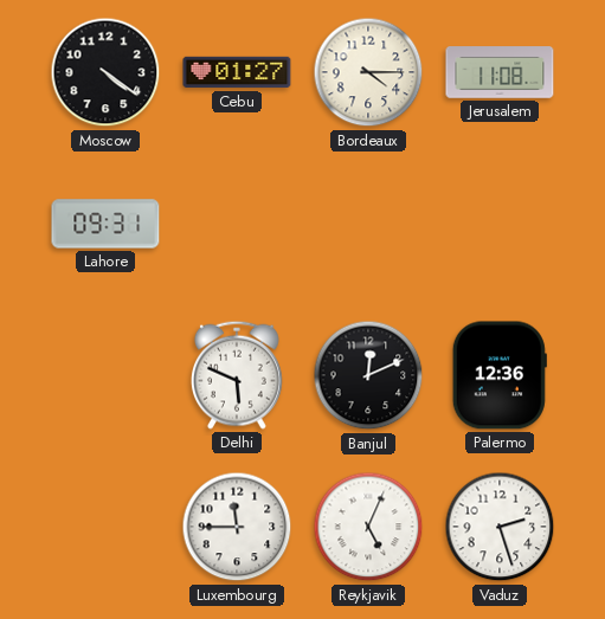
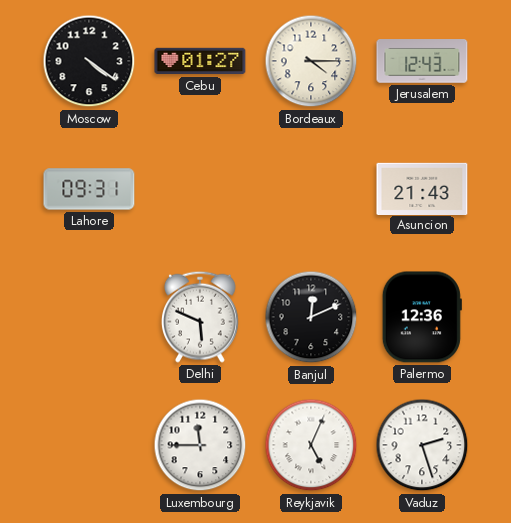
Jerusalem: 11:08 -> 12:43
Asuncion: none -> 21:43
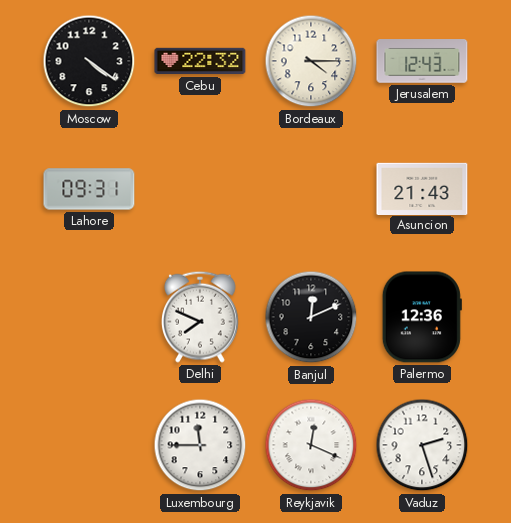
Cebu: 01:27 -> 22:32
Delhi: 5:49 -> 7:49
Reykjavik: 5:04 -> 12:19
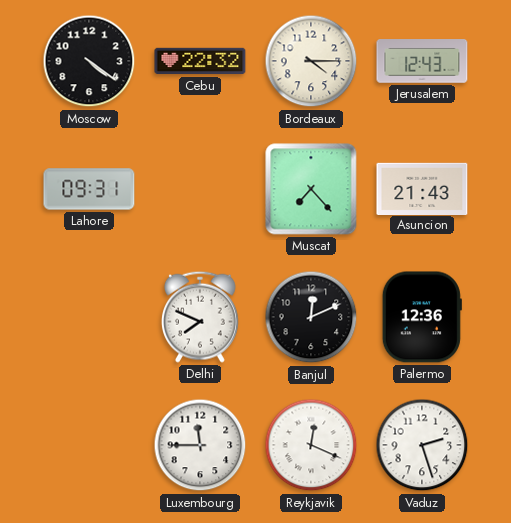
Muscat: none -> 7:23
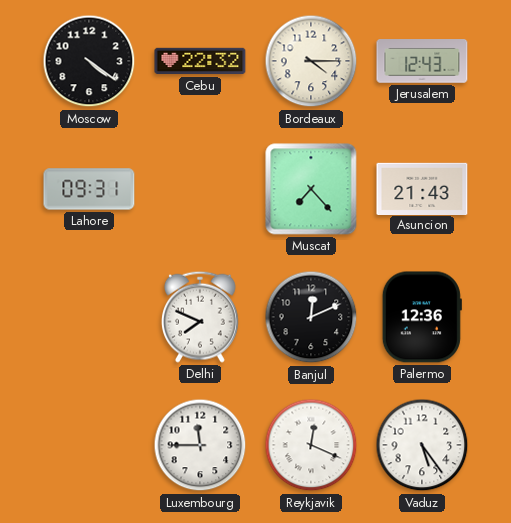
Vaduz: 2:27 -> 5:24
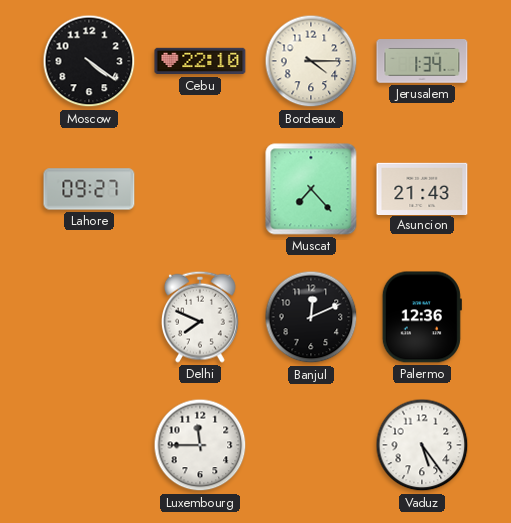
Cebu: 22:32 -> 22:10
Jerusalem: 12:43 -> 1:34
Lahore: 09:31 -> 09:27
Reykjavik: 12:19 -> none
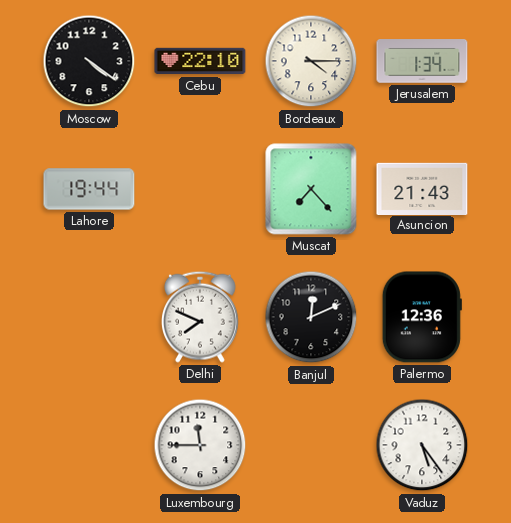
Lahore: 09:27 -> 19:44
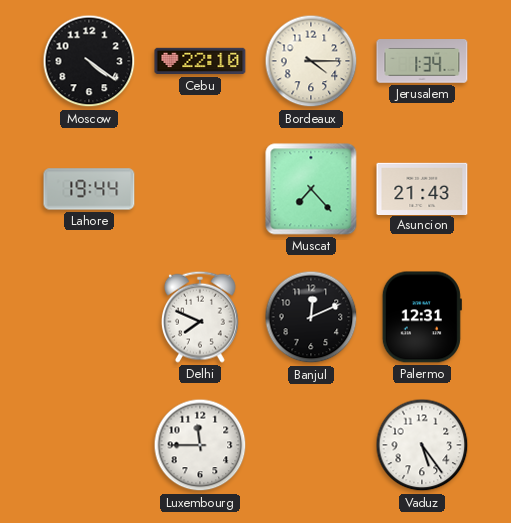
Palermo: 12:36 -> 12:31
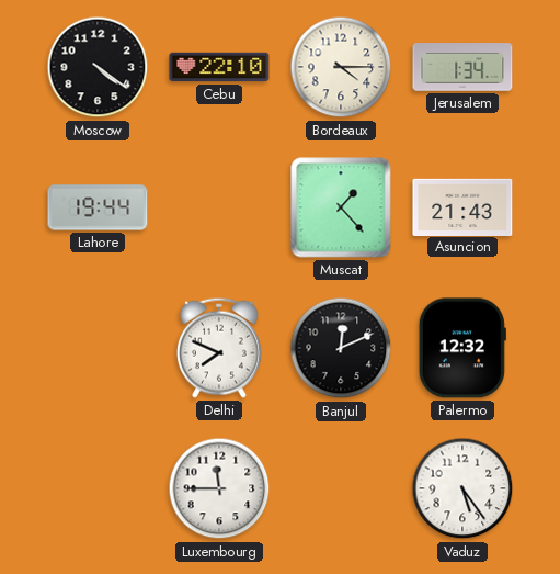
Muscat: 7:23 -> 1:23
Palermo: 12:31 -> 12:32
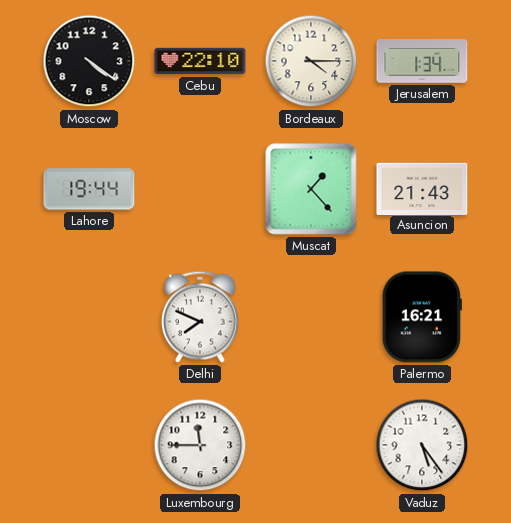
Banjul: 12:11 -> none
Palermo: 12:32 -> 16:21
